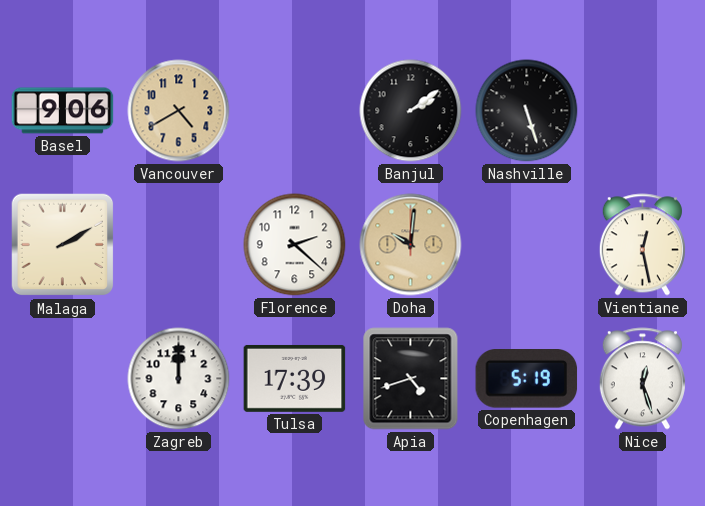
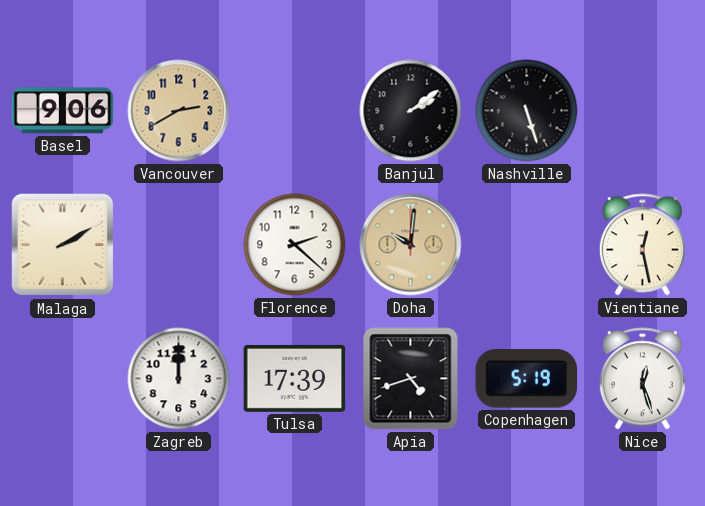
Vancouver: 4:40 -> 2:40
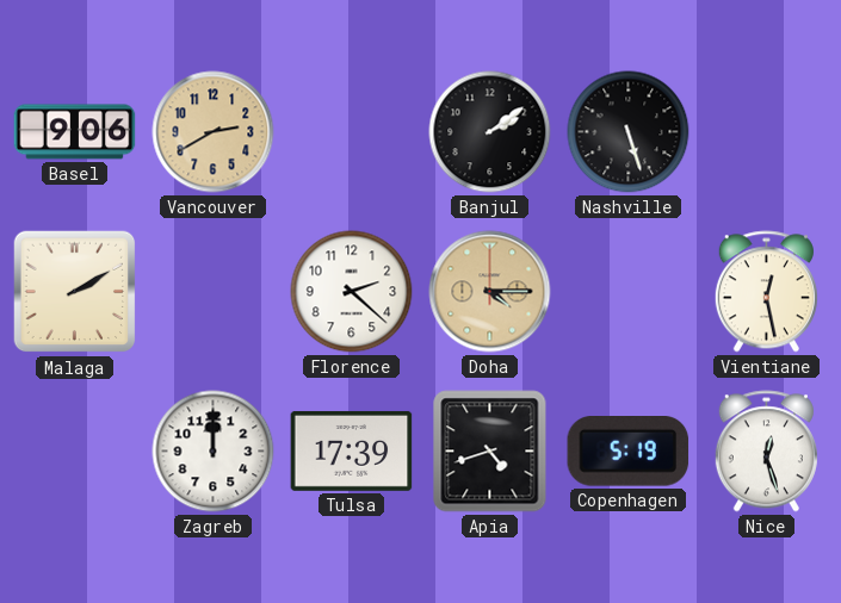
Doha: 10:01 -> 4:15
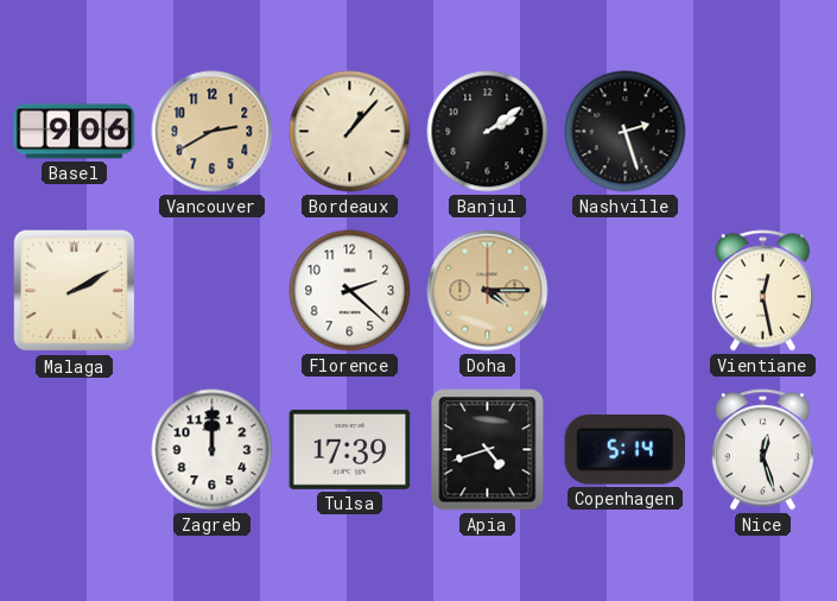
Bordeaux: none -> 1:07
Nashville: 5:27 -> 2:27
Copenhagen: 5:19 -> 5:14
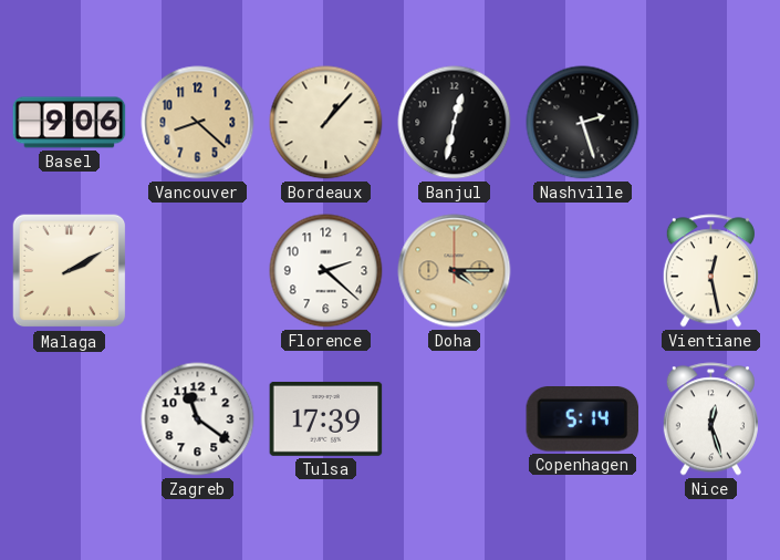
Vancouver: 2:40 -> 8:22
Banjul: 2:09 -> 12:32
Zagreb: 12:00 -> 11:21
Apia: 4:42 -> none
